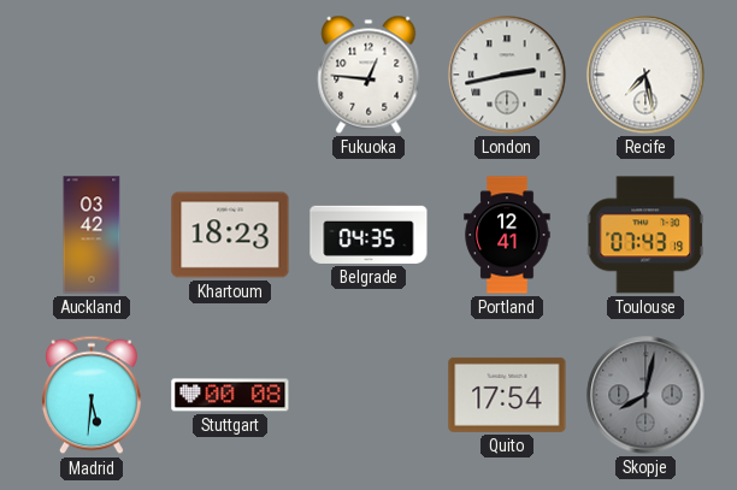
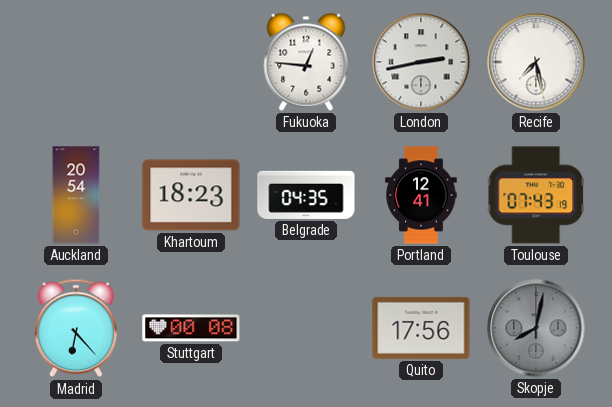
Auckland: 03:42 -> 20:54
Madrid: 5:31 -> 6:23
Quito: 17:54 -> 17:56
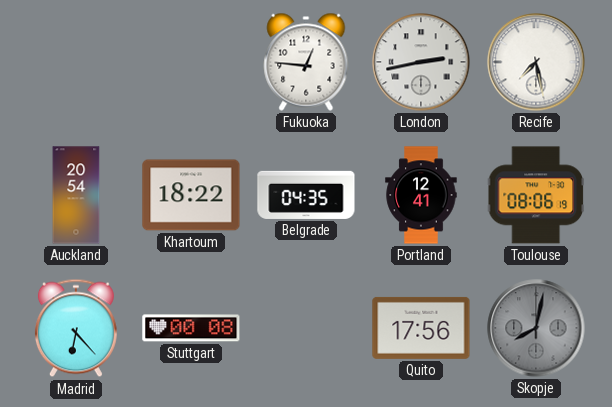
Khartoum: 18:23 -> 18:22
Toulouse: 07:43 -> 08:06
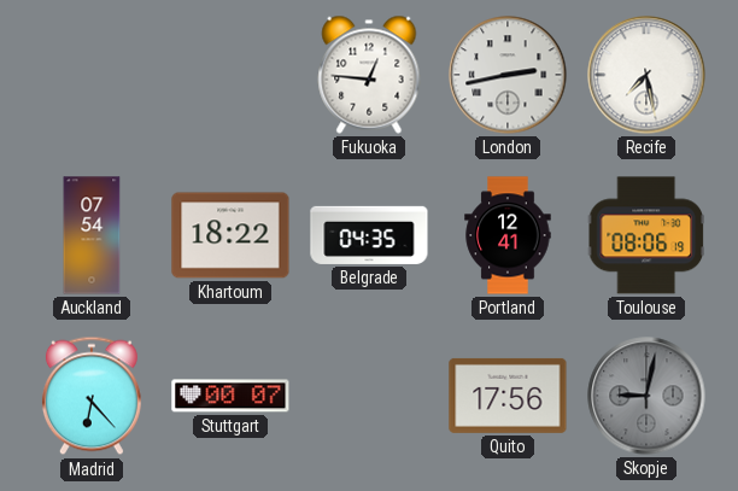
Auckland: 20:54 -> 07:54
Stuttgart: 00:08 -> 00:07
Skopje: 8:02 -> 9:02
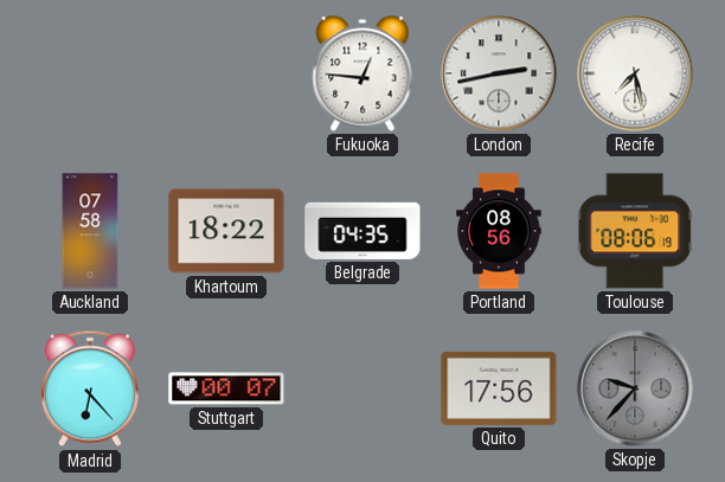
Auckland: 07:54 -> 07:58
Portland: 12:41 -> 08:56
Skopje: 9:02 -> 9:37
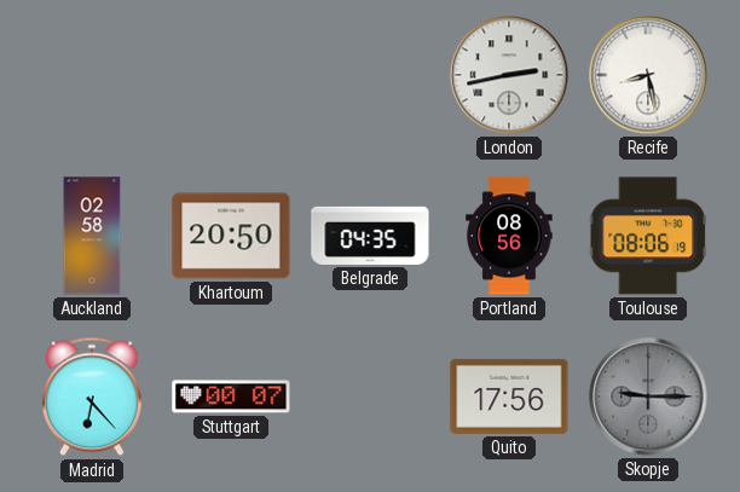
Fukuoka: 12:46 -> none
Recife: 7:28 -> 8:28
Auckland: 07:58 -> 02:58
Khartoum: 18:22 -> 20:50
Skopje: 9:37 -> 9:15
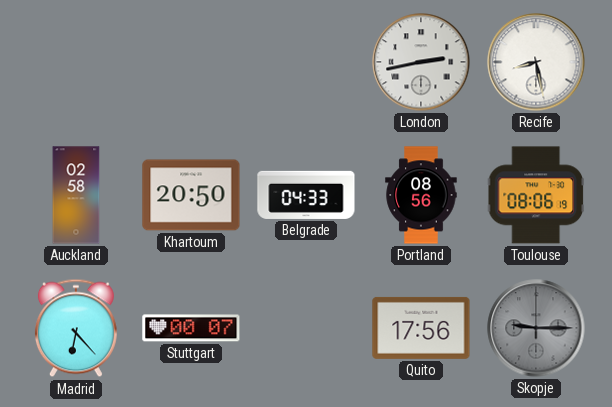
Belgrade: 04:35 -> 04:33
